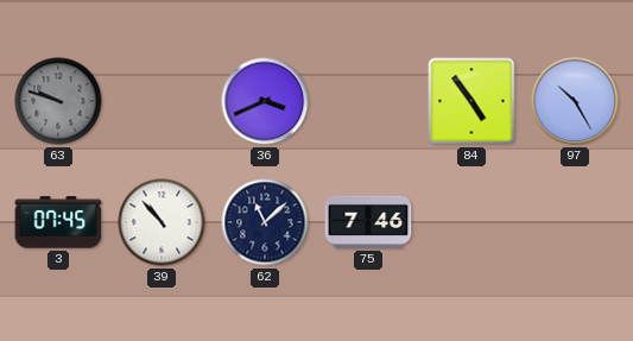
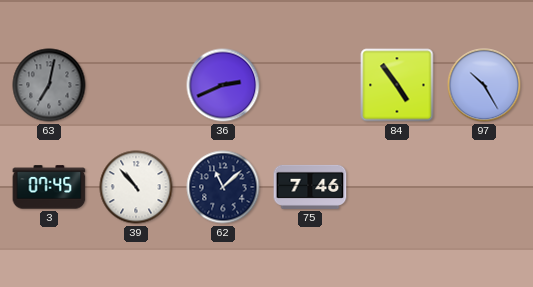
63: 9:48 -> 7:02
36: 3:41 -> 2:41
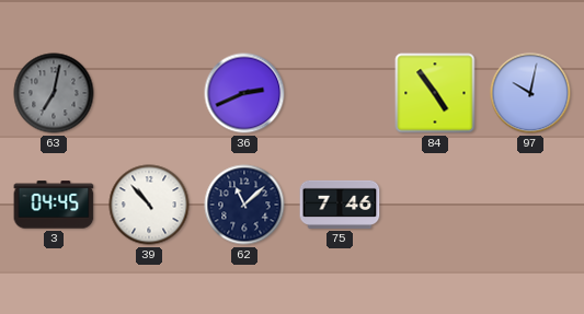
97: 10:25 -> 10:02
3: 07:45 -> 04:45
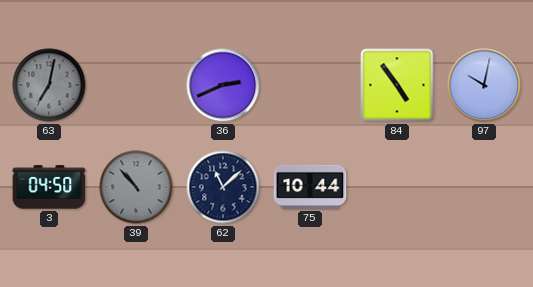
3: 04:45 -> 04:50
39 dial: white -> grey
75: 7:46 -> 10:44
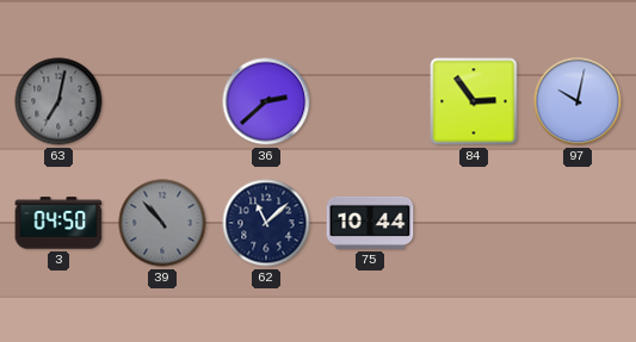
36: 2:41 -> 2:38
84: 4:54 -> 2:54
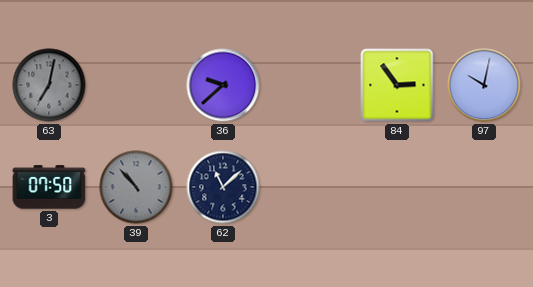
36: 2:38 -> 9:38
3: 04:50 -> 07:50
75: 10:44 -> none
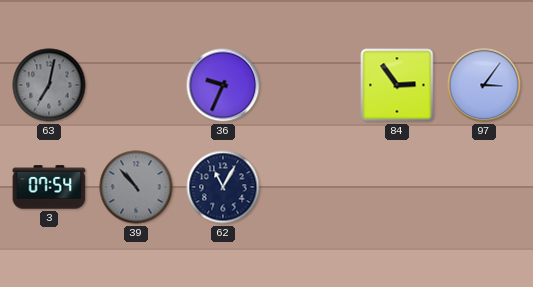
36: 9:38 -> 9:34
97: 10:02 -> 3:06
3: 07:50 -> 07:54
62: 11:08 -> 11:05
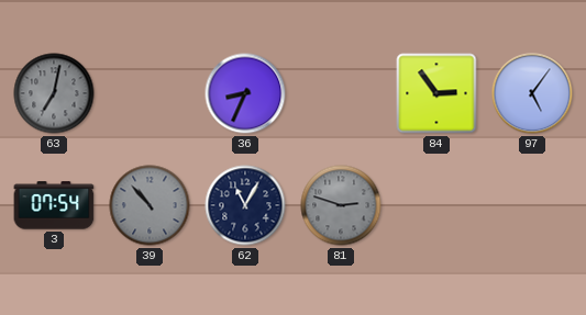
36: 9:34 -> 8:34
97: 3:06 -> 5:06
81: none -> 2:48
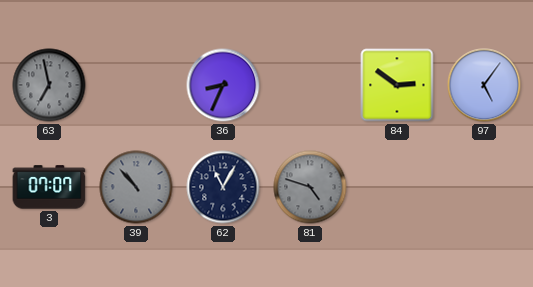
63: 7:02 -> 6:58
84: 2:54 -> 2:51
3: 07:54 -> 07:07
81: 2:48 -> 4:48
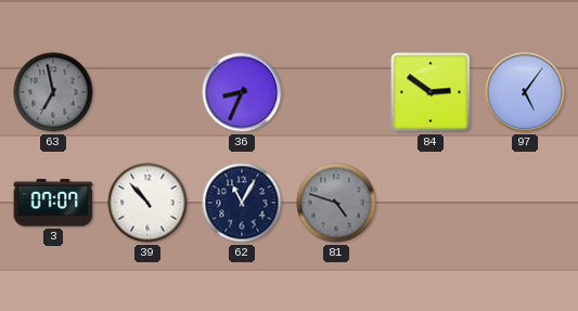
39 dial: grey -> white
